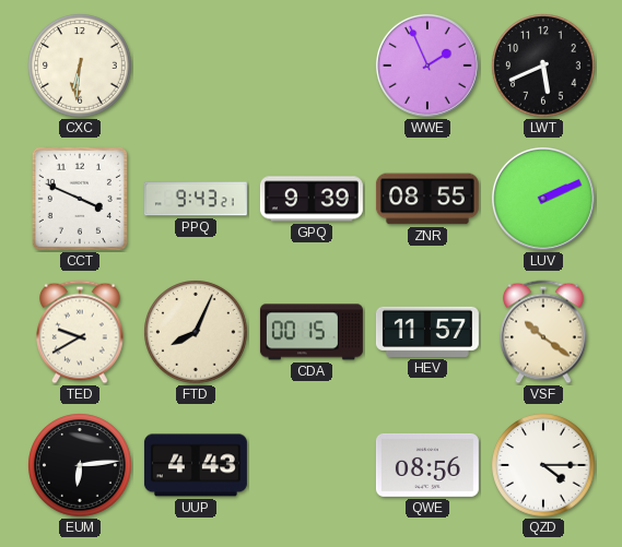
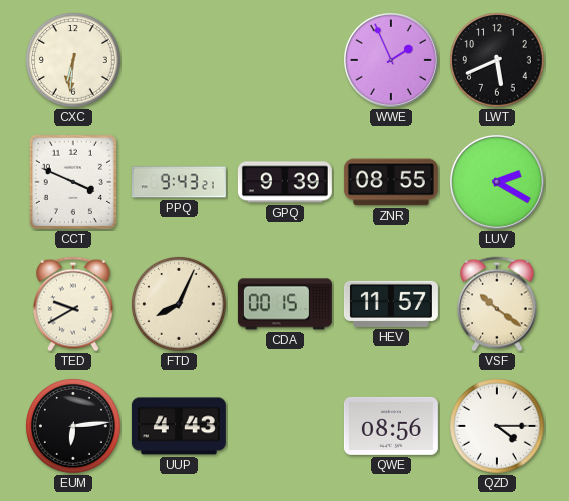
LUV: 2:11 -> 2:20
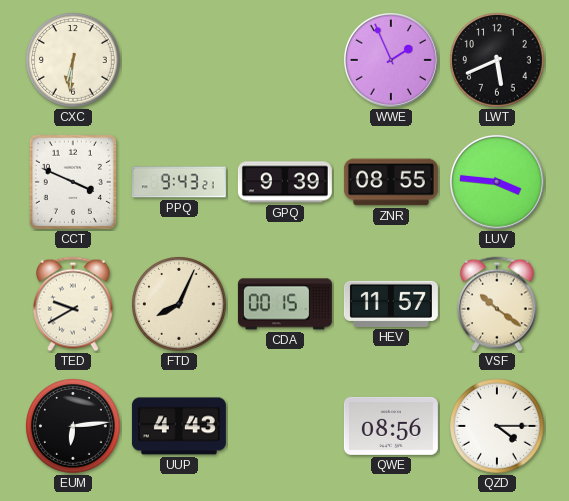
LUV: 2:20 -> 3:46
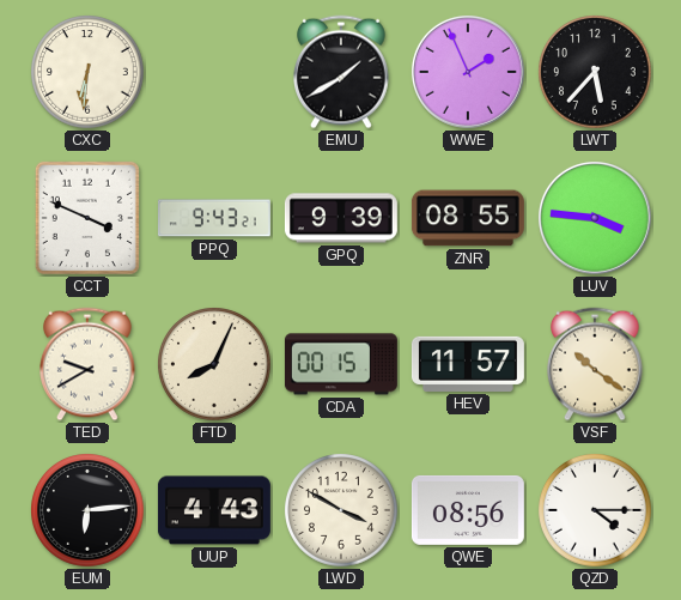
EMU: none -> 1:40
LWT: 5:41 -> 5:37
LWD: none -> 3:50
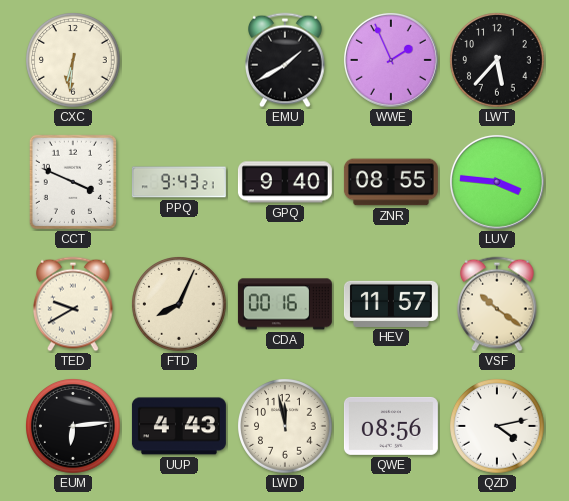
GPQ: 9:39 -> 9:40
CDA: 00:15 -> 00:16
LWD: 3:50 -> 11:58
QZD: 4:15 -> 4:13
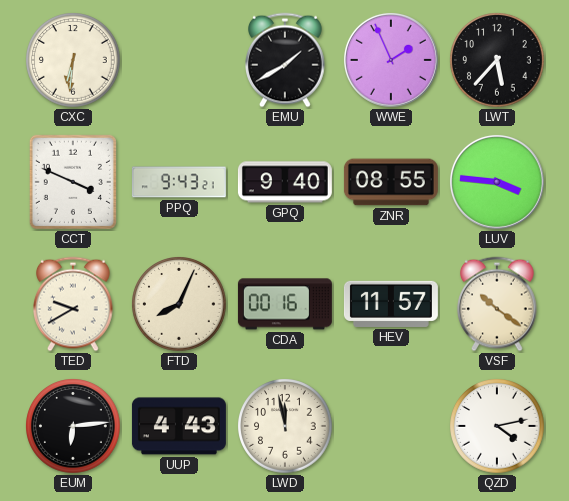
QWE: 08:56 -> none
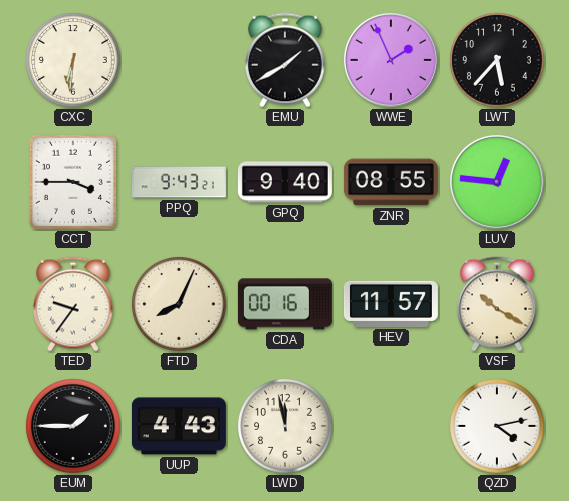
CCT: 3:49 -> 3:45
LUV: 3:46 -> 12:46
TED: 9:40 -> 9:36
VSF: 10:21 -> 10:20
EUM: 6:14 -> 1:45
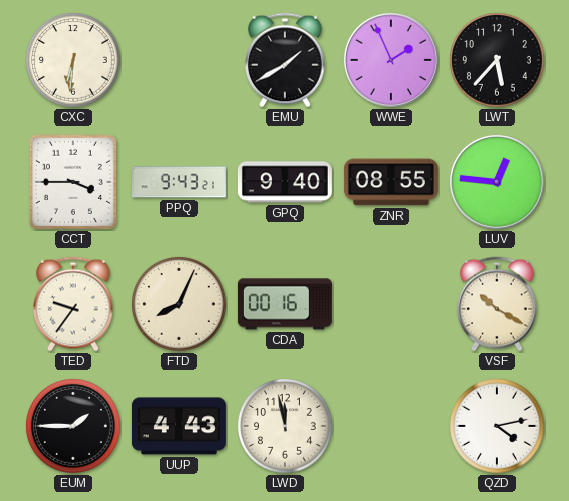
HEV: 11:57 -> none
